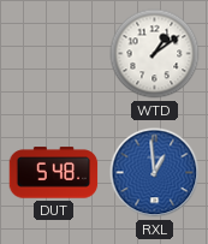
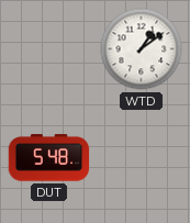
RXL: 12:59 -> none
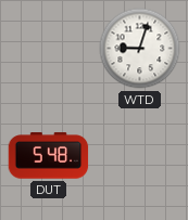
WTD: 1:09 -> 9:03
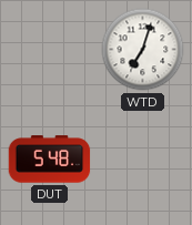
WTD: 9:03 -> 7:03
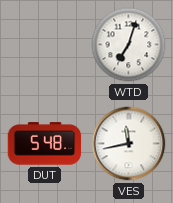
VES: none -> 11:43
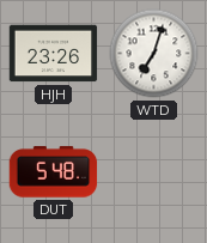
HJH: none -> 23:26
VES: 11:43 -> none
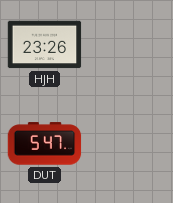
WTD: 7:03 -> none
DUT: 5:48 -> 5:47
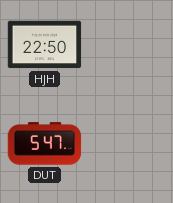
HJH: 23:26 -> 22:50
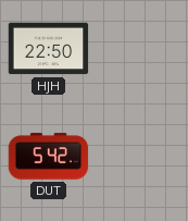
DUT: 5:47 -> 5:42
